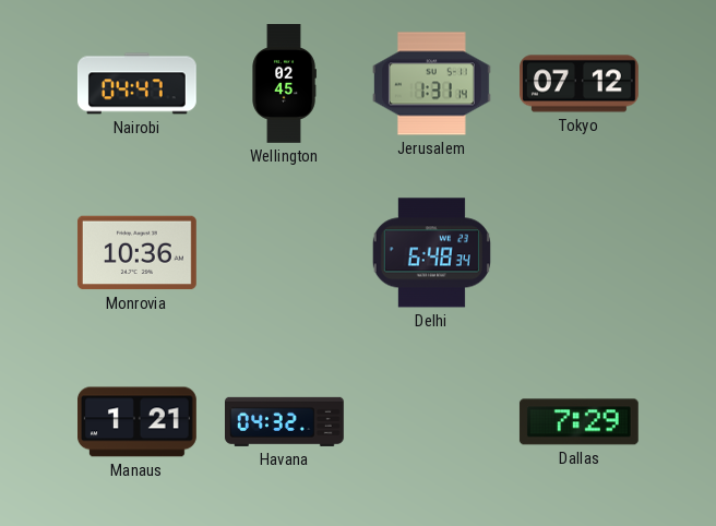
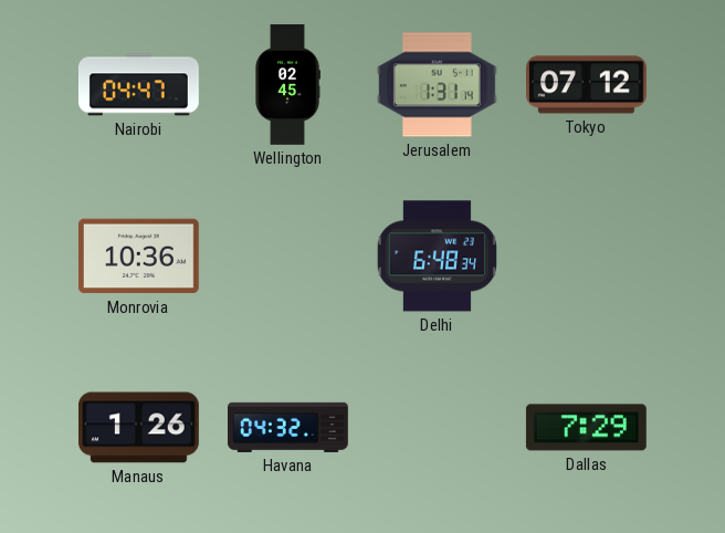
Manaus: 1:21 -> 1:26
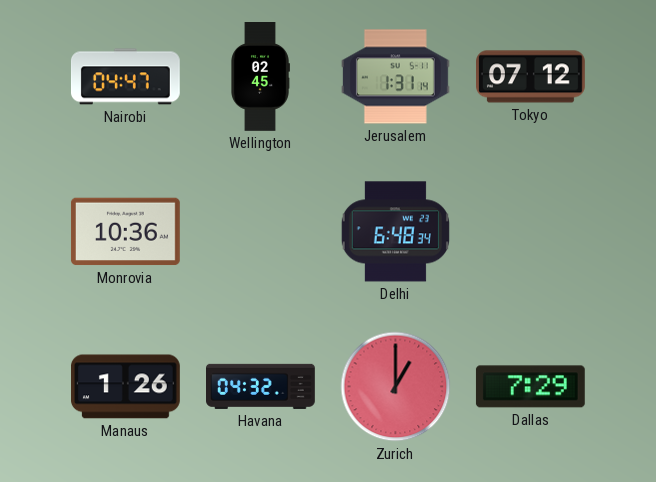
Zurich: none -> 1:00
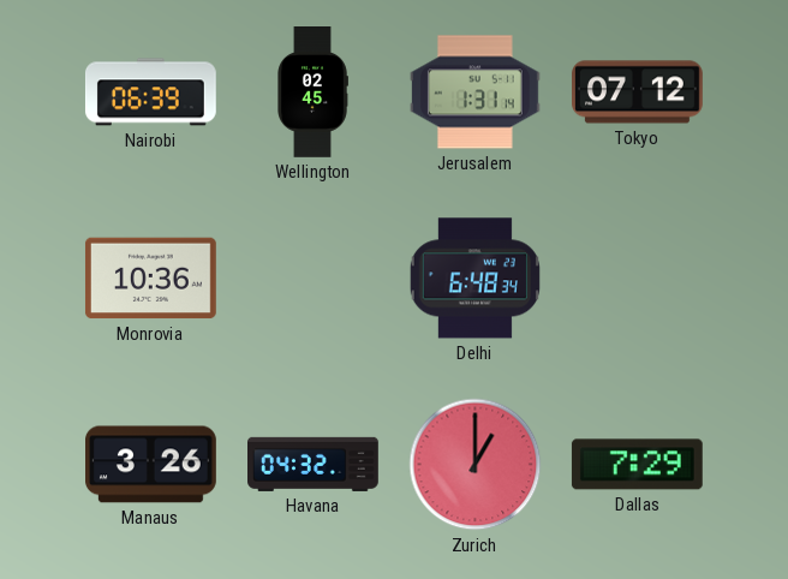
Nairobi: 04:47 -> 06:39
Manaus: 1:26 -> 3:26
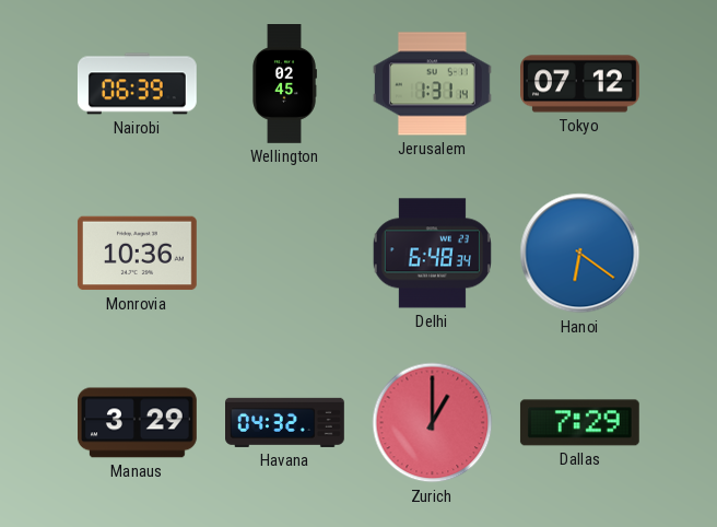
Hanoi: none -> 6:21
Manaus: 3:26 -> 3:29
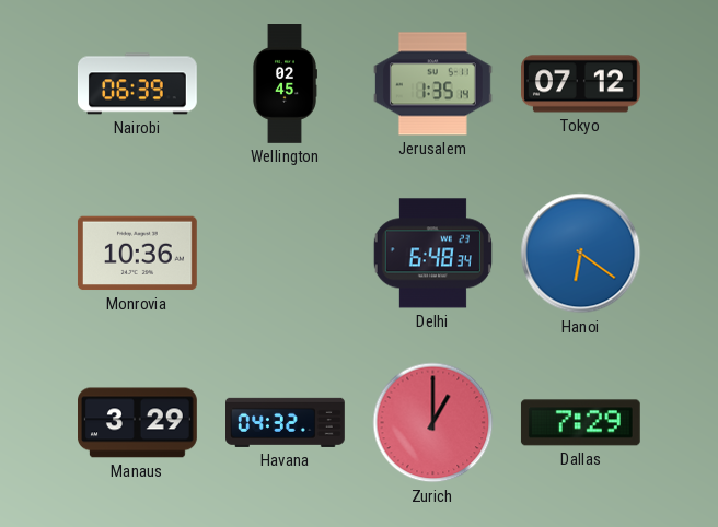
Jerusalem: 1:31 -> 1:35
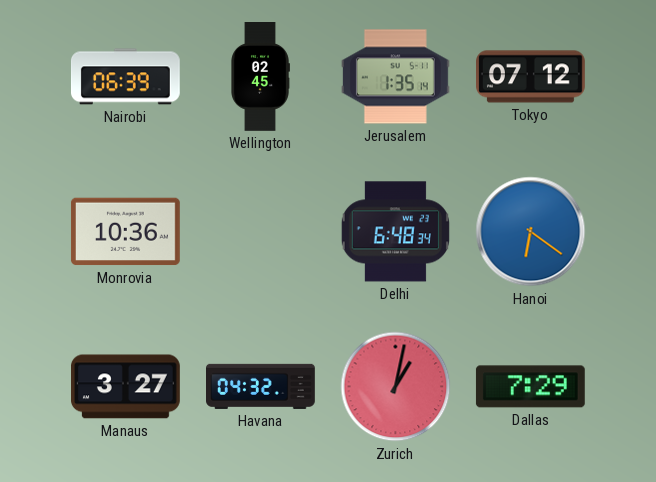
Manaus: 3:29 -> 3:27
Zurich: 1:00 -> 1:02
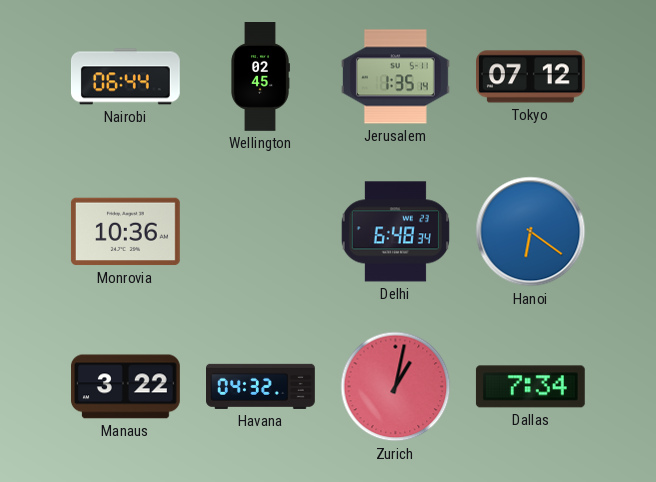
Nairobi: 06:39 -> 06:44
Manaus: 3:27 -> 3:22
Dallas: 7:29 -> 7:34
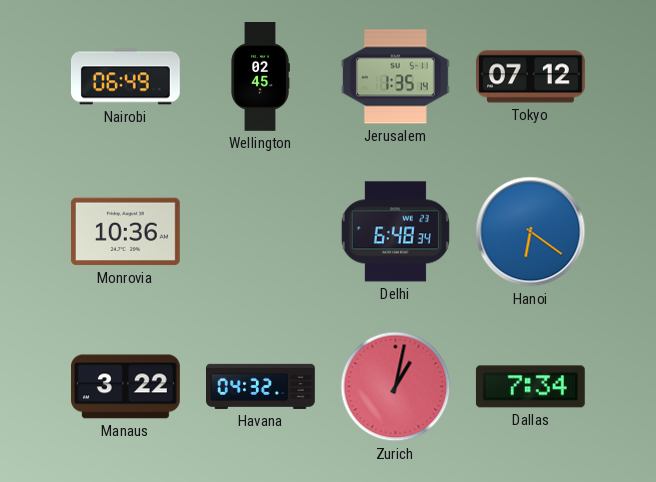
Nairobi: 06:44 -> 06:49
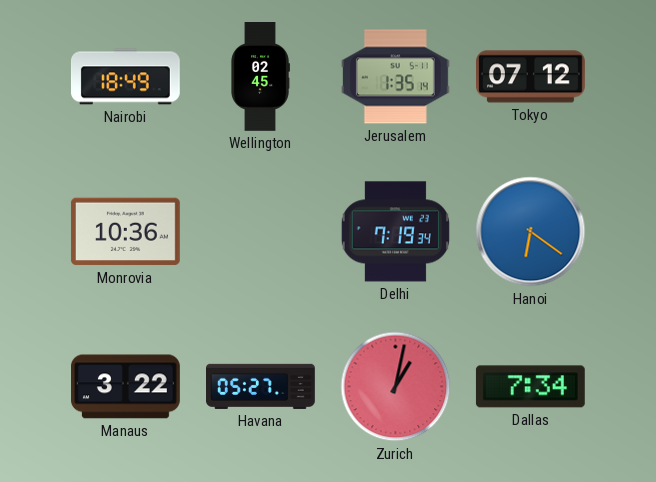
Nairobi: 06:49 -> 18:49
Delhi: 6:48 -> 7:19
Havana: 04:32 -> 05:27
